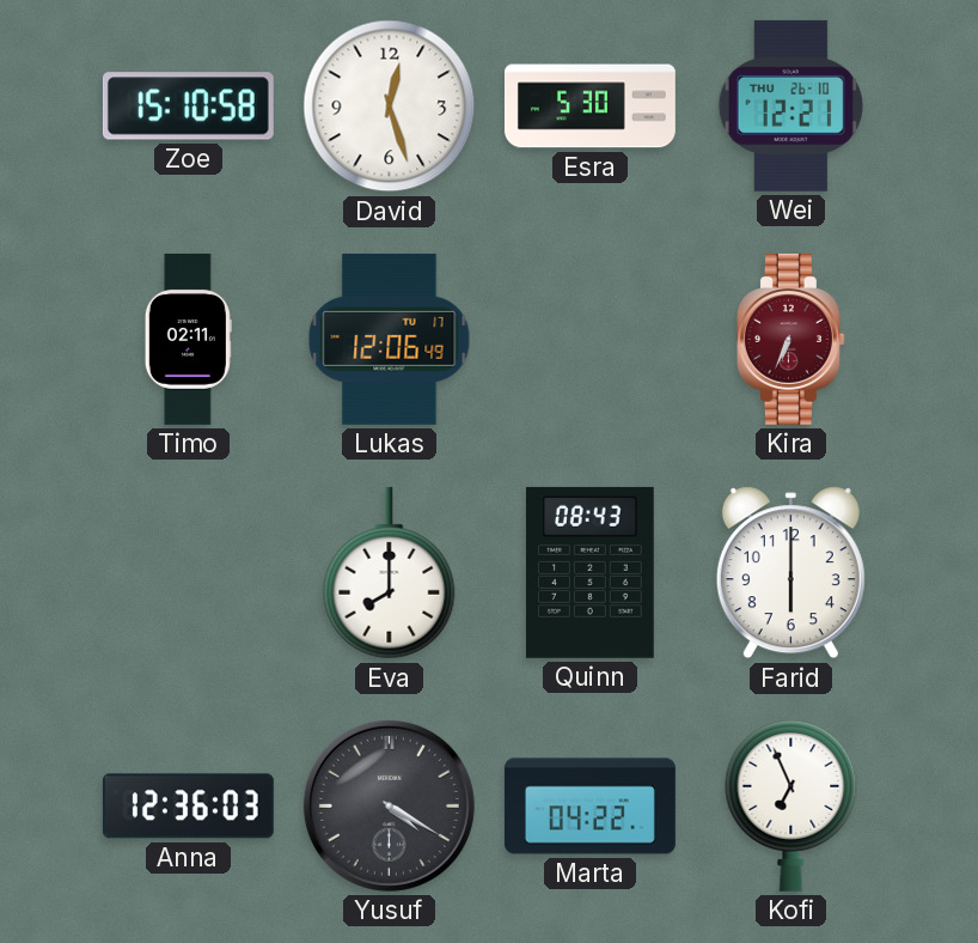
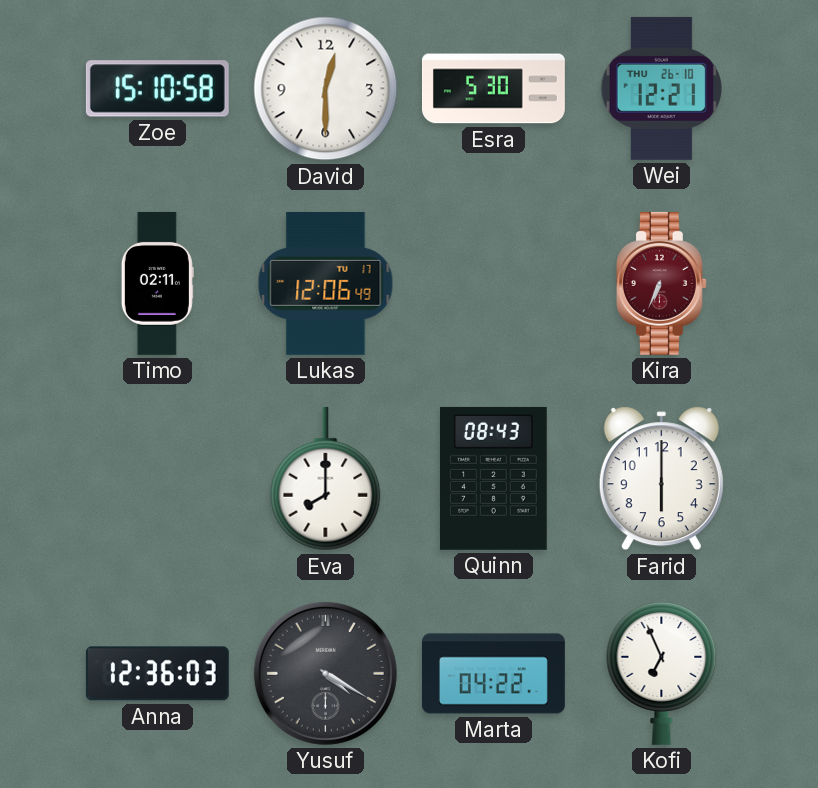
David: 12:27 -> 12:30
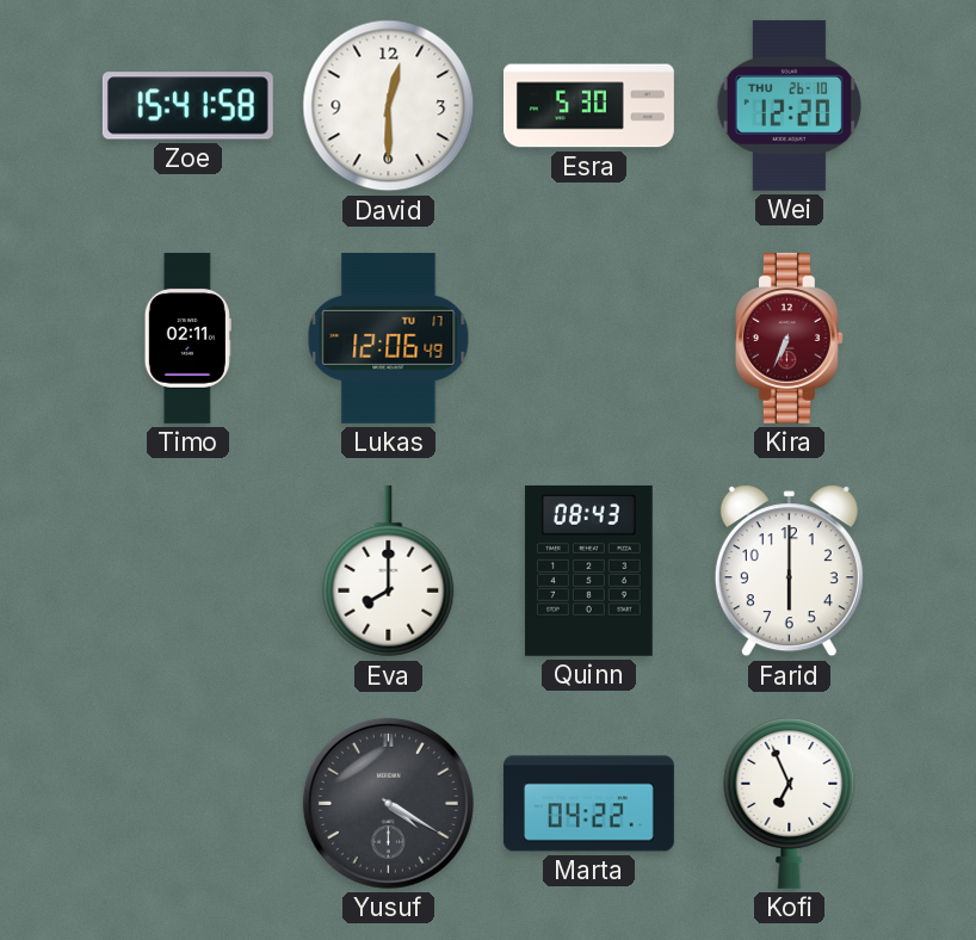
Zoe: 15:10 -> 15:41
Wei: 12:21 -> 12:20
Anna: 12:36 -> none
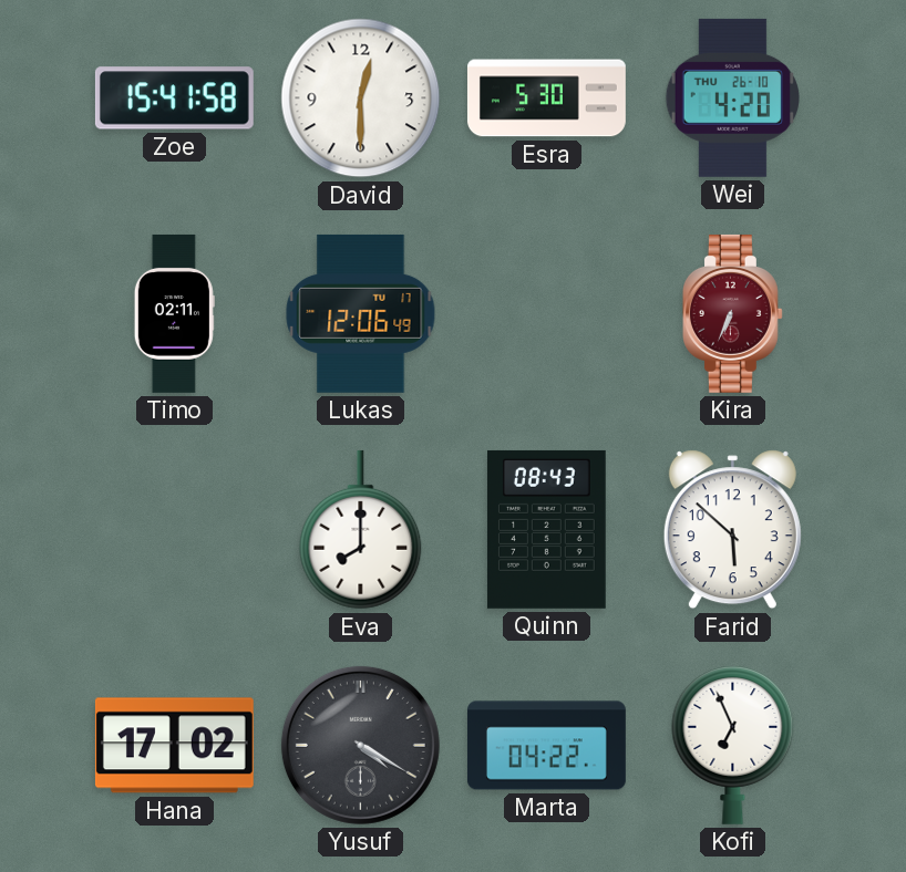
Wei: 12:20 -> 4:20
Farid: 6:00 -> 5:52
Hana: none -> 17:02
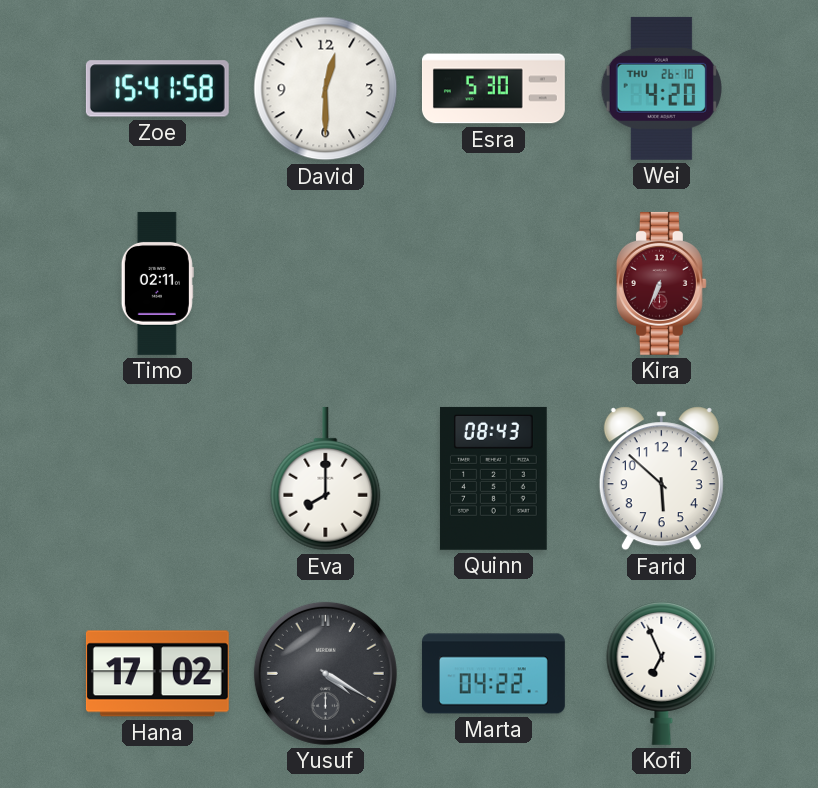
Lukas: 12:06 -> none
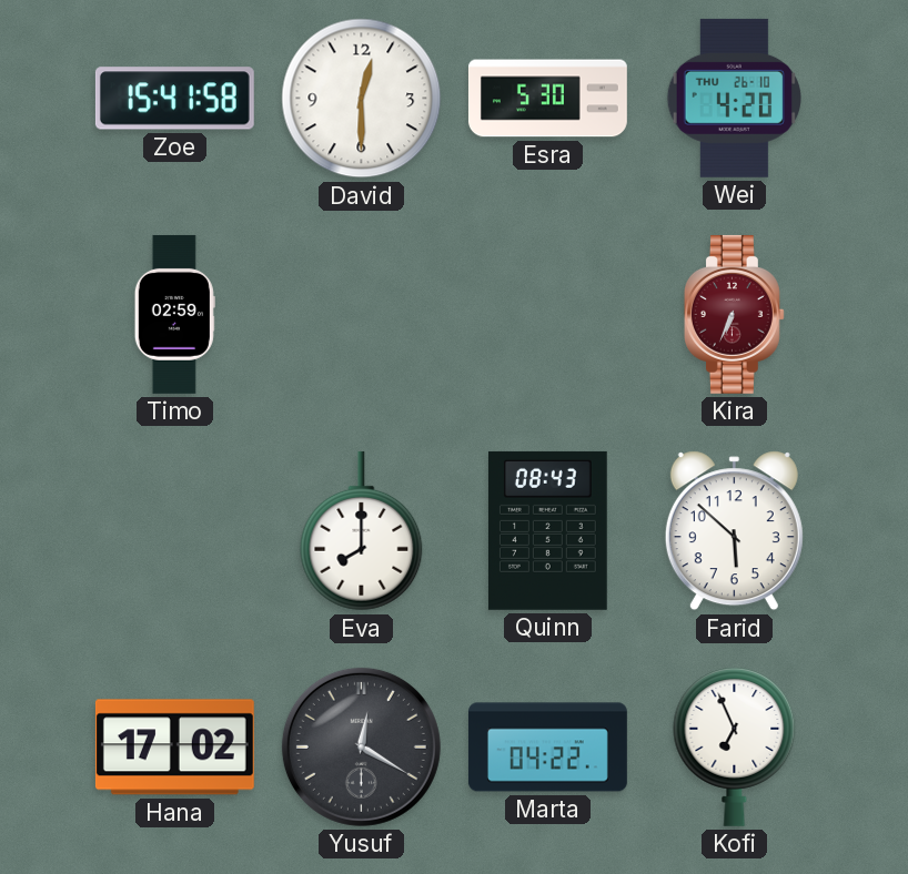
Timo: 02:11 -> 02:59
Yusuf: 4:20 -> 12:20
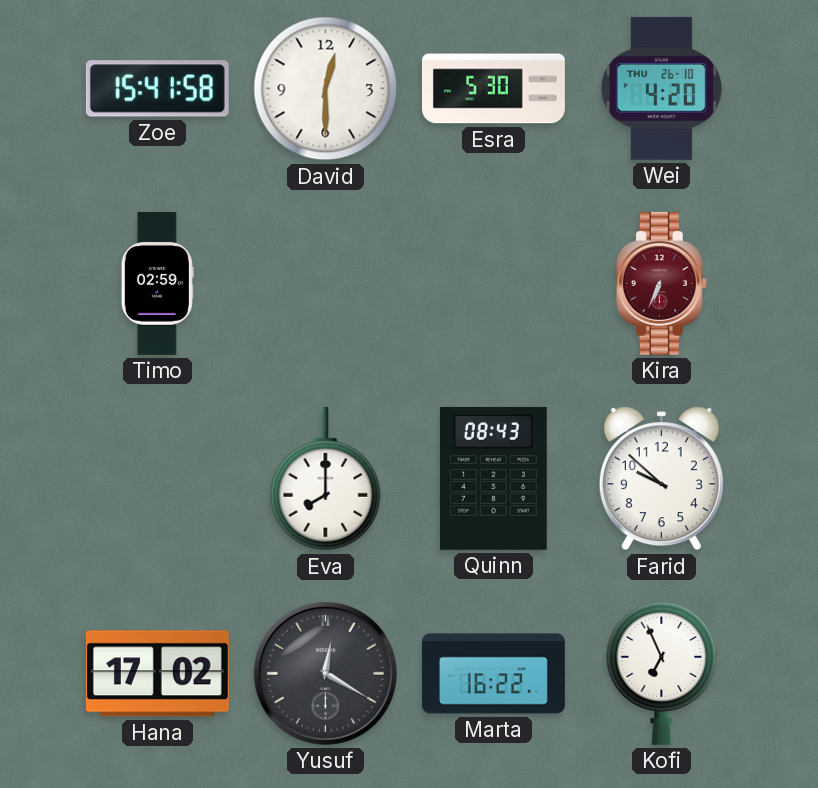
Farid: 5:52 -> 9:52
Marta: 04:22 -> 16:22
